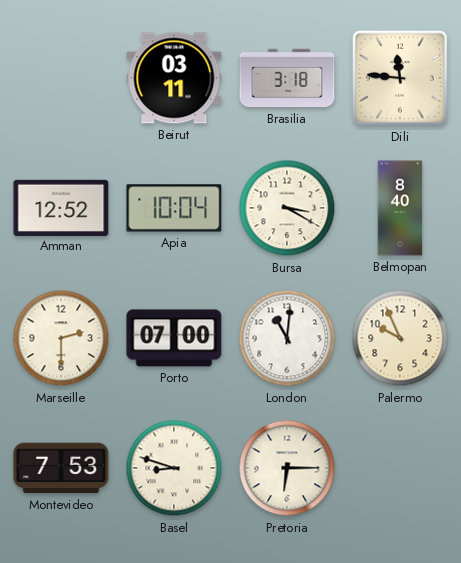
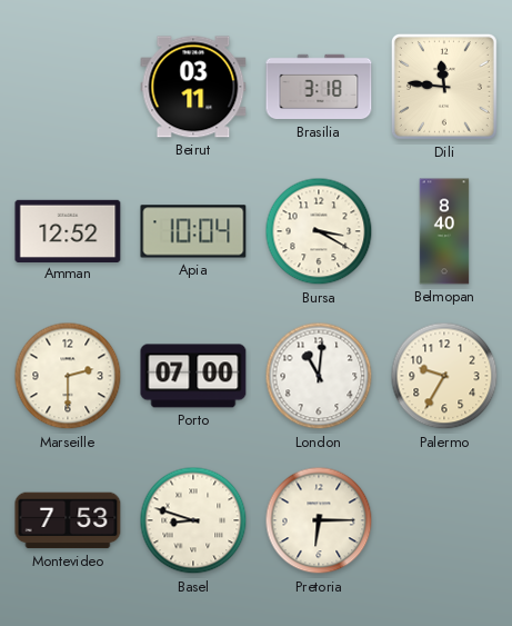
Palermo: 9:56 -> 9:35
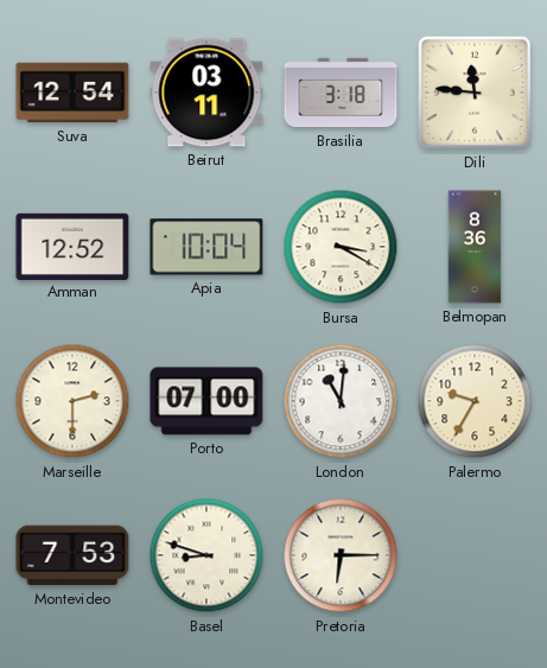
Suva: none -> 12:54
Belmopan: 8:40 -> 8:36
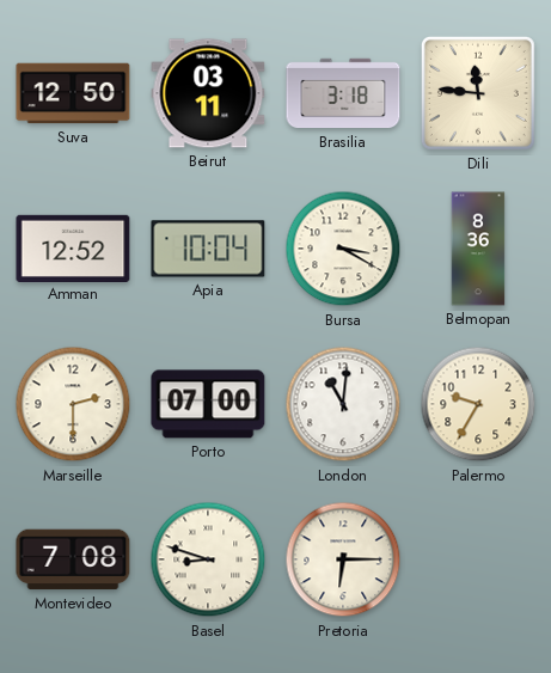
Suva: 12:54 -> 12:50
Montevideo: 7:53 -> 7:08
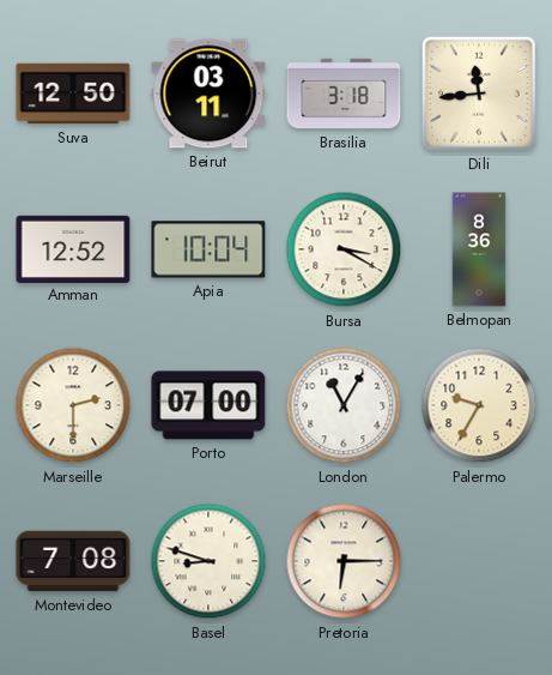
Dili: 11:46 -> 11:44
London: 11:01 -> 11:05
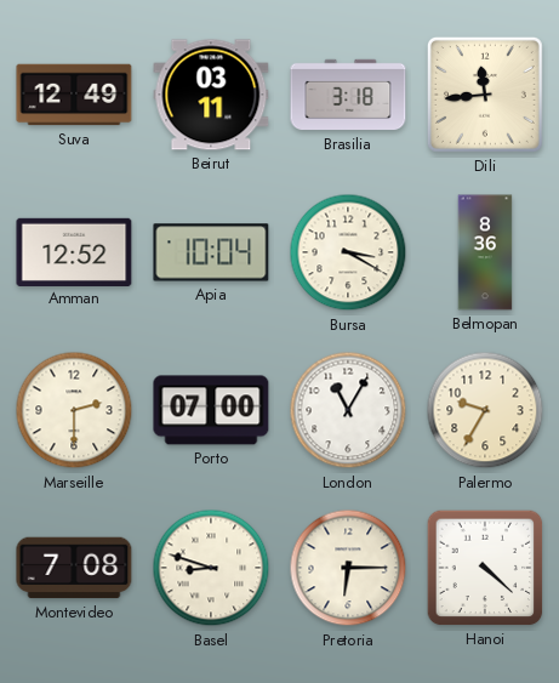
Suva: 12:50 -> 12:49
Hanoi: none -> 4:22
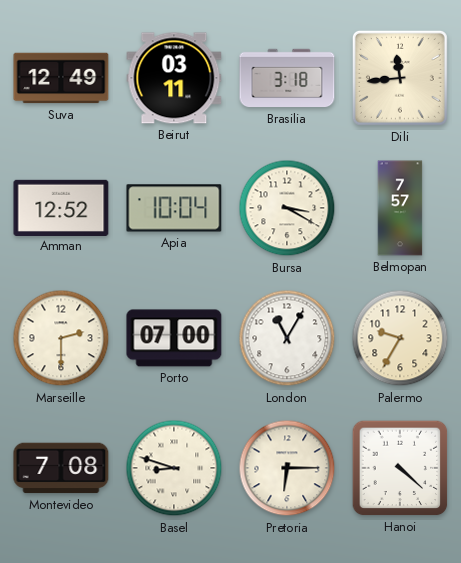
Belmopan: 8:36 -> 7:57
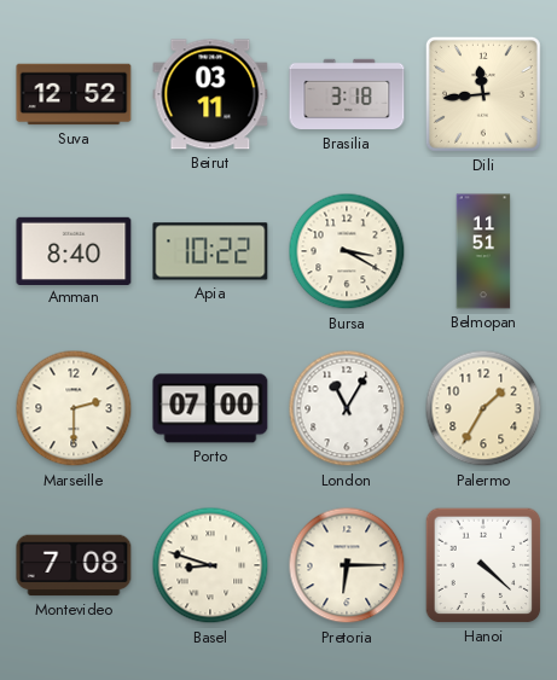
Suva: 12:49 -> 12:52
Amman: 12:52 -> 8:40
Apia: 10:04 -> 10:22
Belmopan: 7:57 -> 11:51
Palermo: 9:35 -> 1:35
